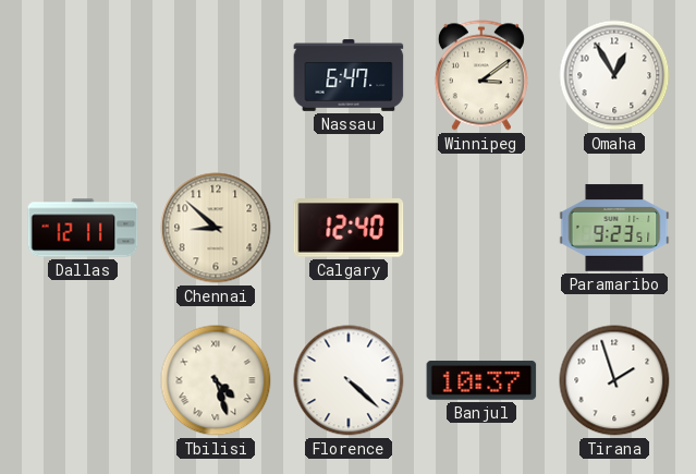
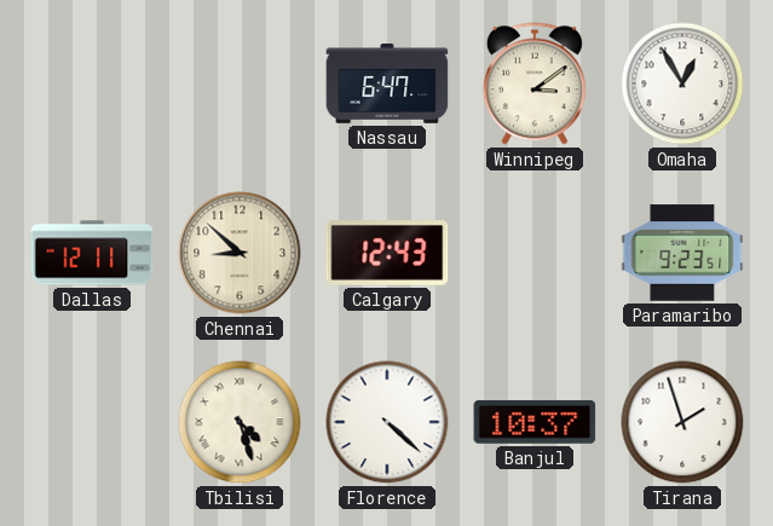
Calgary: 12:40 -> 12:43
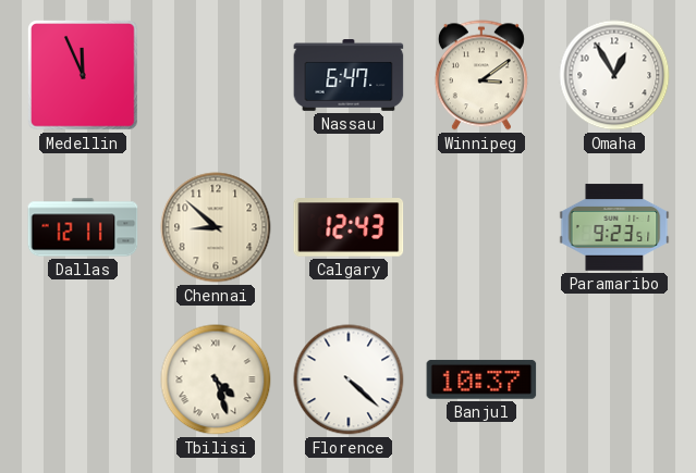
Medellin: none -> 11:56
Tirana: 1:57 -> none
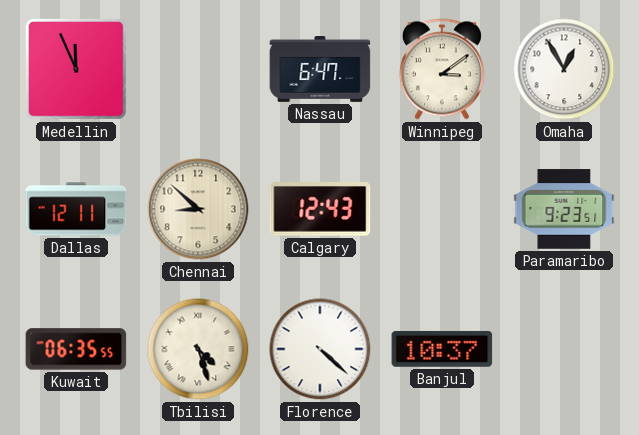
Kuwait: none -> 06:35
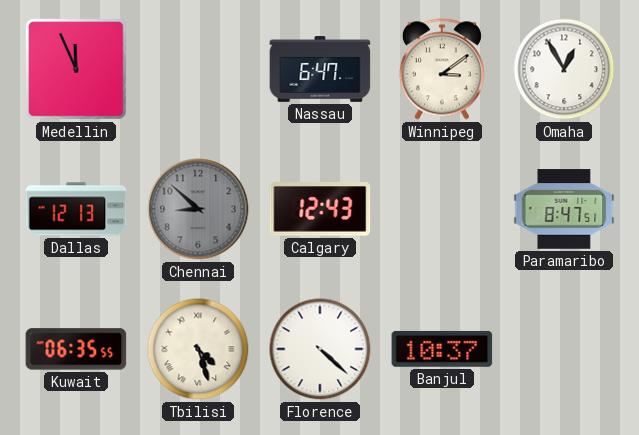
Dallas: 12:11 -> 12:13
Chennai dial: cream -> grey
Paramaribo: 9:23 -> 8:47
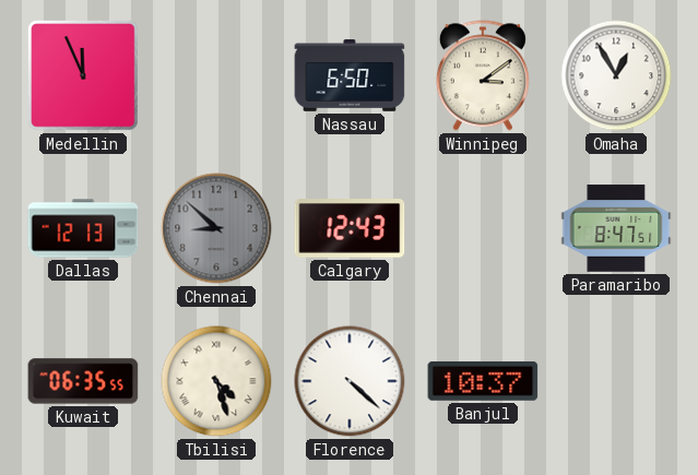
Nassau: 6:47 -> 6:50
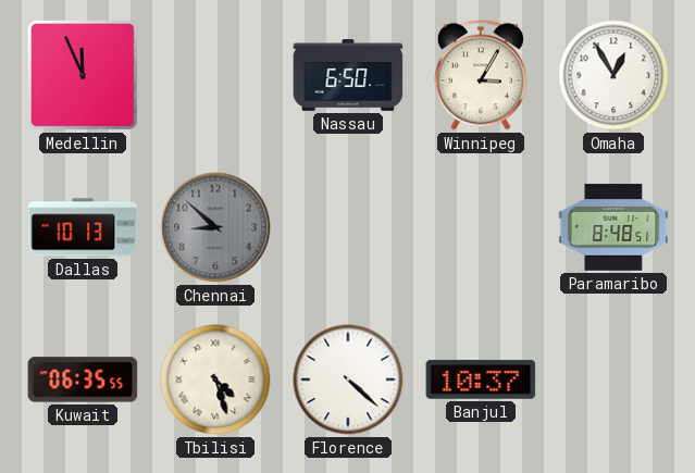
Winnipeg: 3:09 -> 3:05
Dallas: 12:13 -> 10:13
Calgary: 12:43 -> none
Paramaribo: 8:47 -> 8:48
